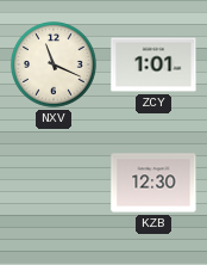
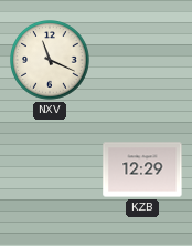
ZCY: 1:01 -> none
KZB: 12:30 -> 12:29
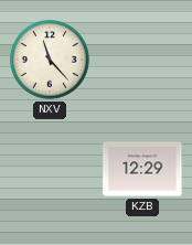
NXV: 11:19 -> 11:23
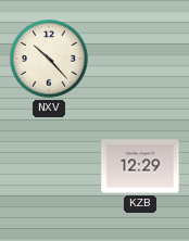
NXV: 11:23 -> 10:23
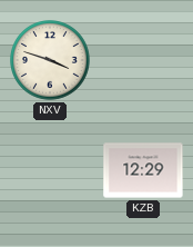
NXV: 10:23 -> 3:48
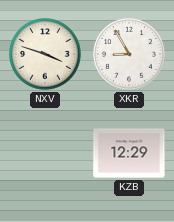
XKR: none -> 8:55
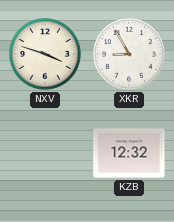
KZB: 12:29 -> 12:32
